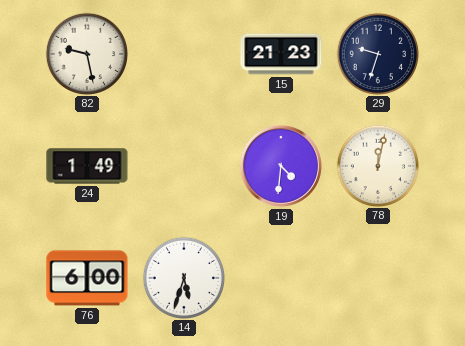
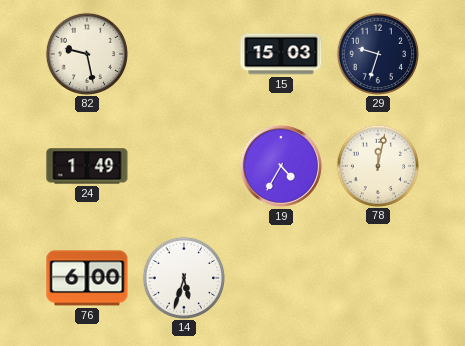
15: 21:23 -> 15:03
19: 4:31 -> 4:35
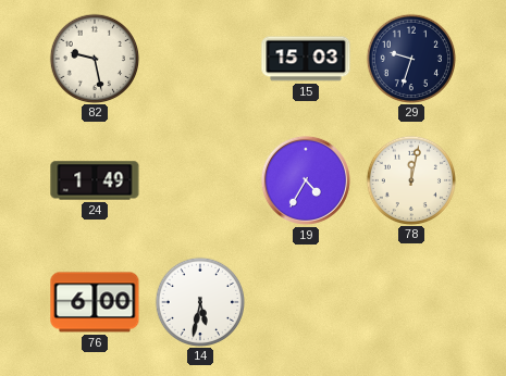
14: 5:33 -> 5:32
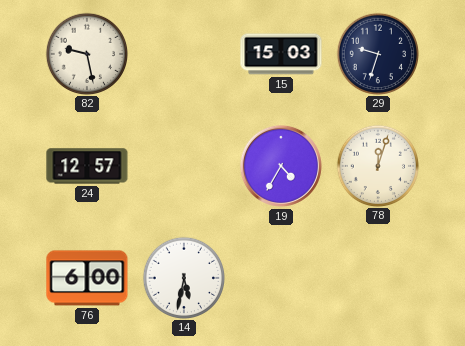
24: 1:49 -> 12:57
78: 12:02 -> 12:03
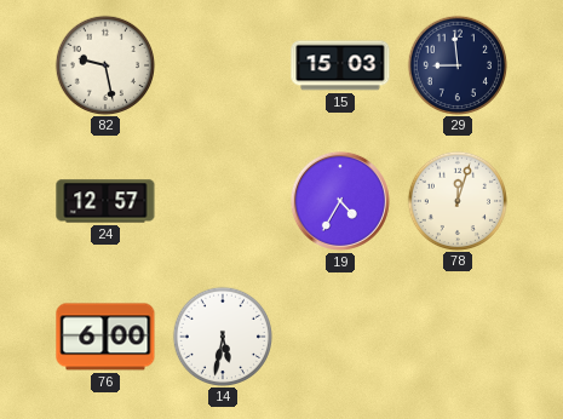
29: 9:33 -> 8:59
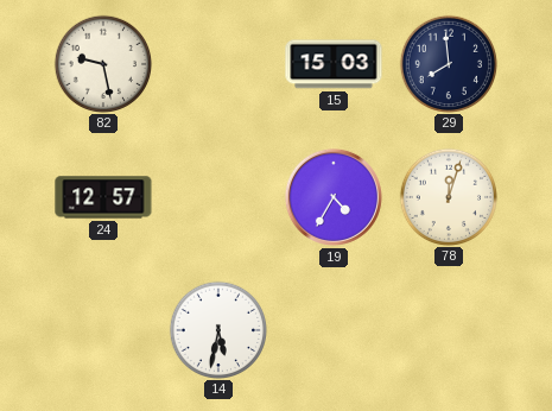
29: 8:59 -> 7:59
76: 6:00 -> none
